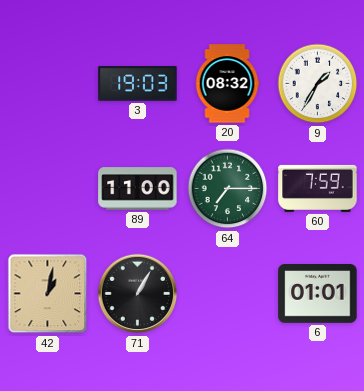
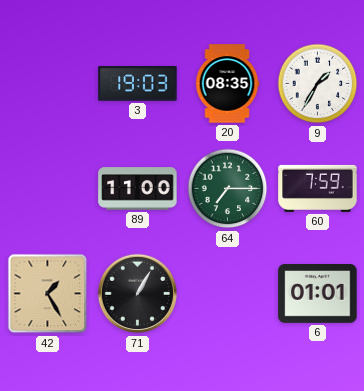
20: 08:32 -> 08:35
42: 1:02 -> 1:25
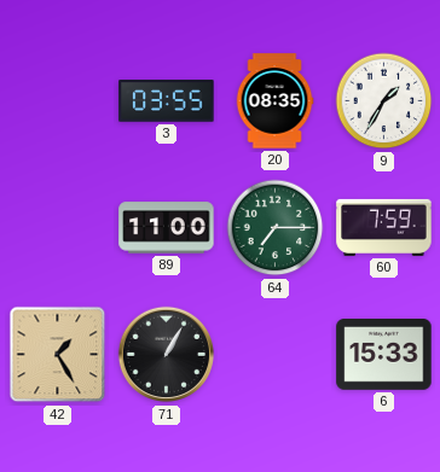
3: 19:03 -> 03:55
6: 01:01 -> 15:33
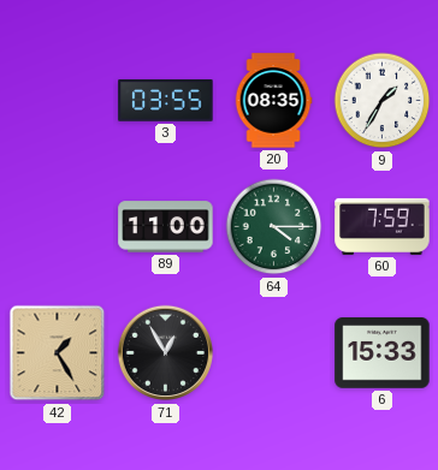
64: 7:15 -> 4:15
71: 1:05 -> 12:55
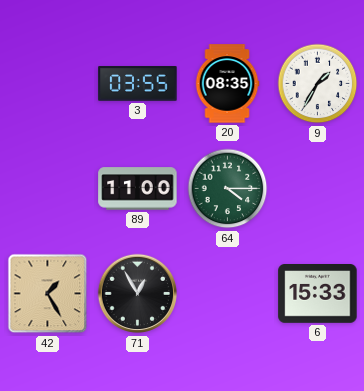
60: 7:59 -> none
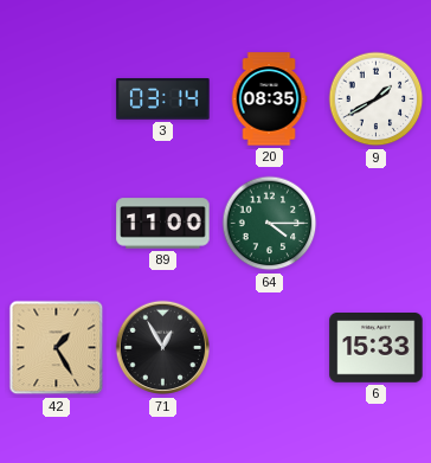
3: 03:55 -> 03:14
9: 1:35 -> 1:40
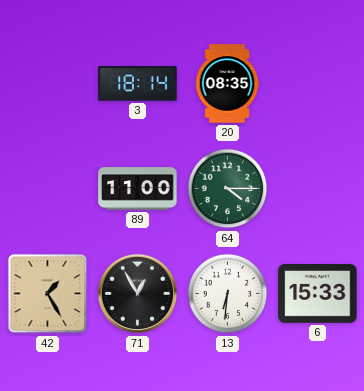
3: 03:14 -> 18:14
9: 1:40 -> none
13: none -> 6:31
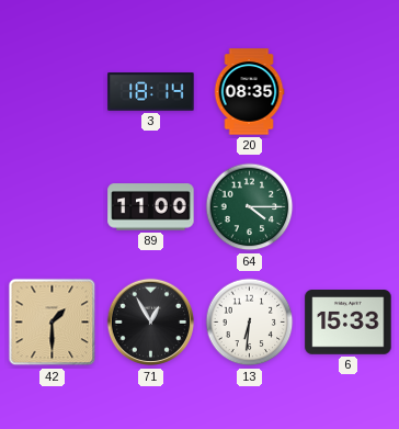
42: 1:25 -> 1:30
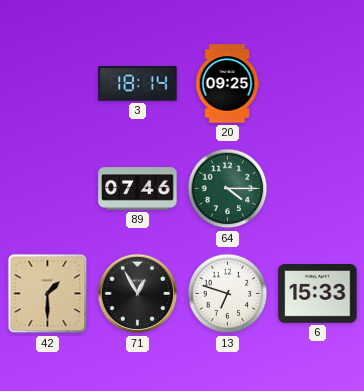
20: 08:35 -> 09:25
89: 11:00 -> 07:46
13: 6:31 -> 6:48
